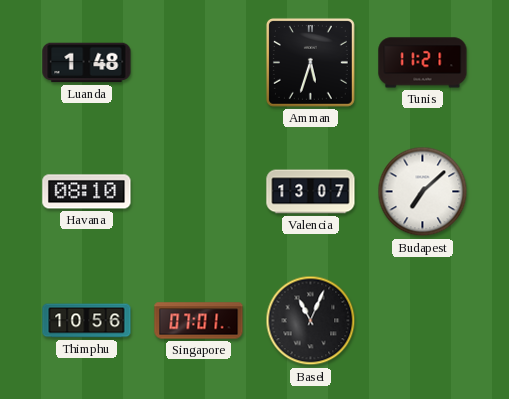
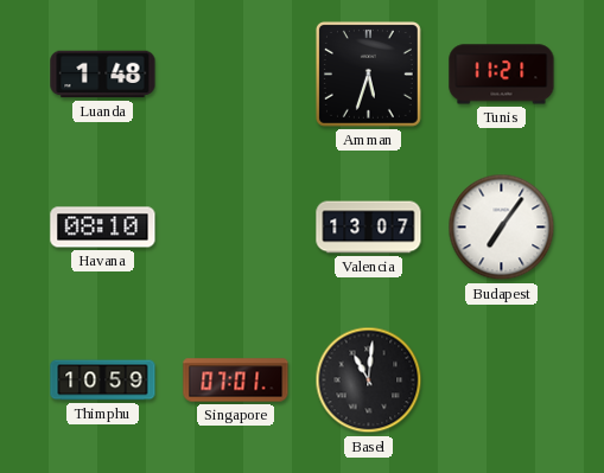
Budapest: 7:08 -> 7:06
Thimphu: 10:56 -> 10:59
Basel: 11:04 -> 11:01
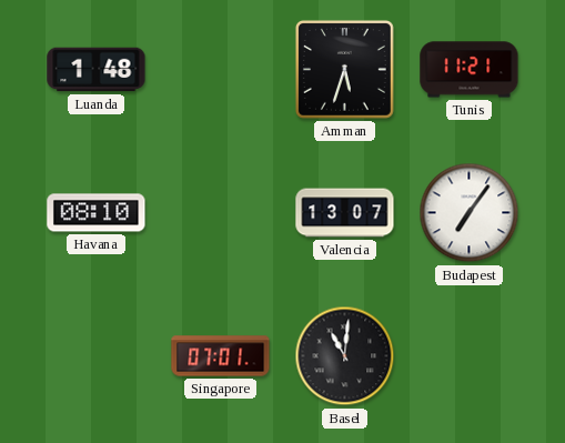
Thimphu: 10:59 -> none
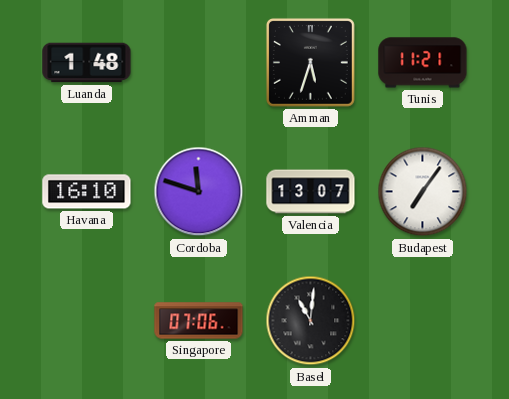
Havana: 08:10 -> 16:10
Cordoba: none -> 11:48
Singapore: 07:01 -> 07:06
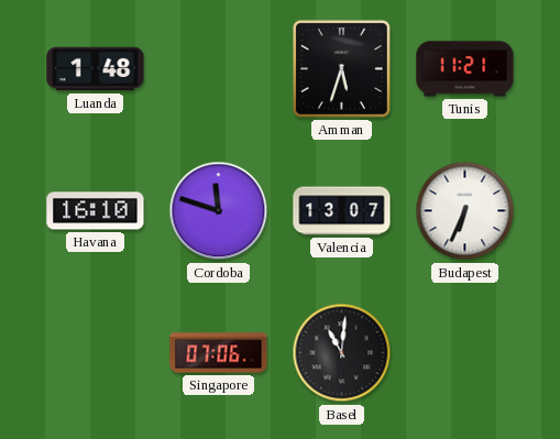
Budapest: 7:06 -> 6:34
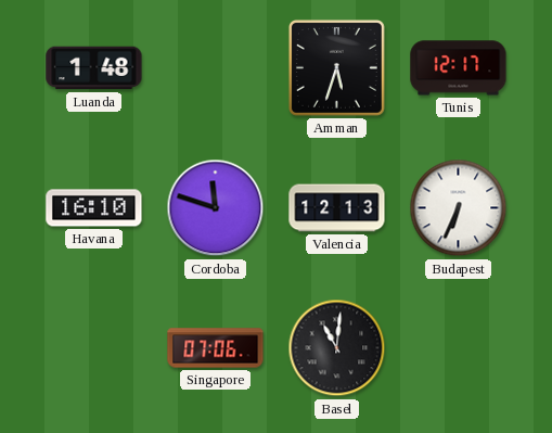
Tunis: 11:21 -> 12:17
Valencia: 13:07 -> 12:13
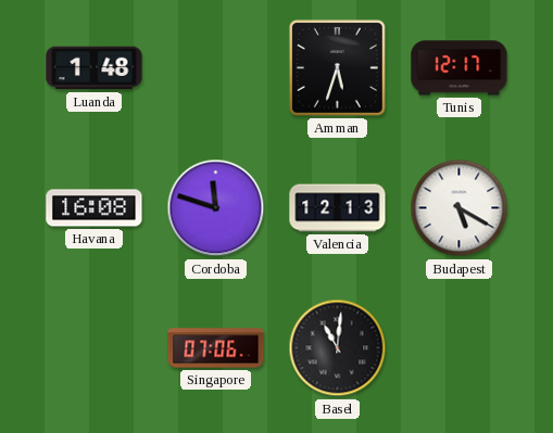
Havana: 16:10 -> 16:08
Budapest: 6:34 -> 5:20
